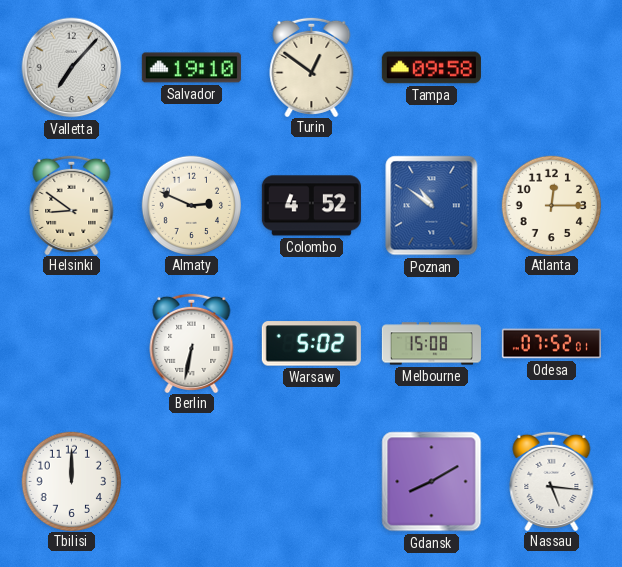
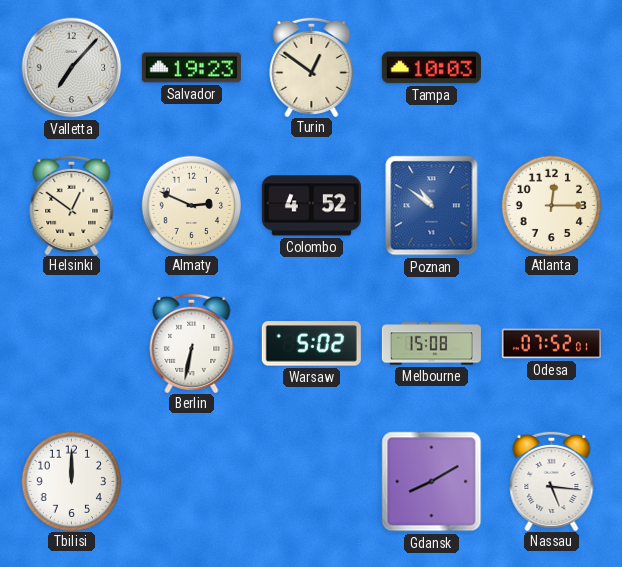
Salvador: 19:10 -> 19:23
Tampa: 09:58 -> 10:03
Helsinki: 8:51 -> 12:51
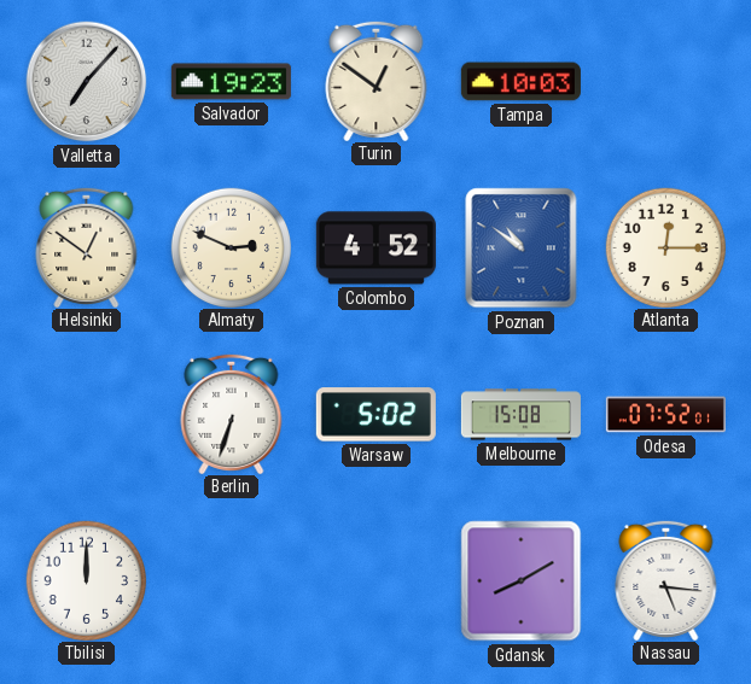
Berlin: 6:32 -> 6:33
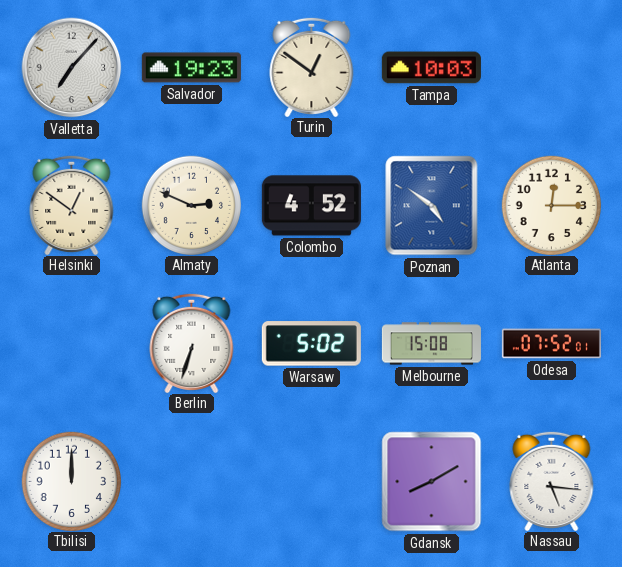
Poznan: 10:51 -> 4:51
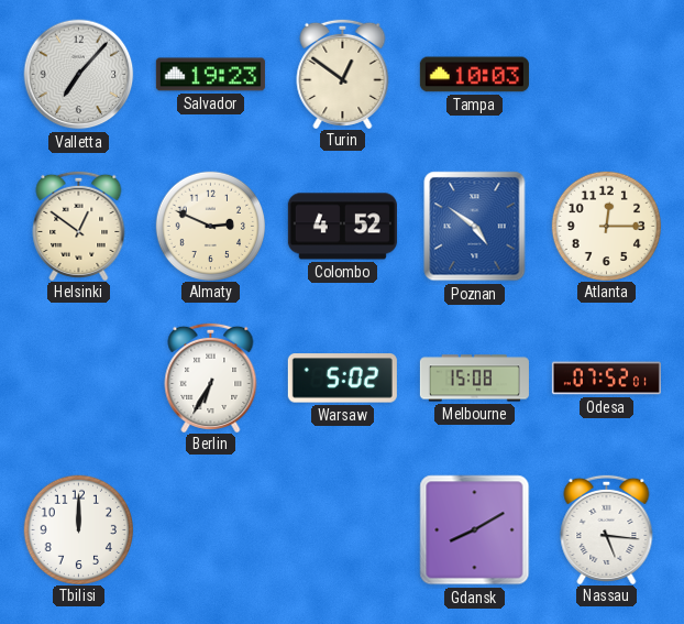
Berlin: 6:33 -> 6:35
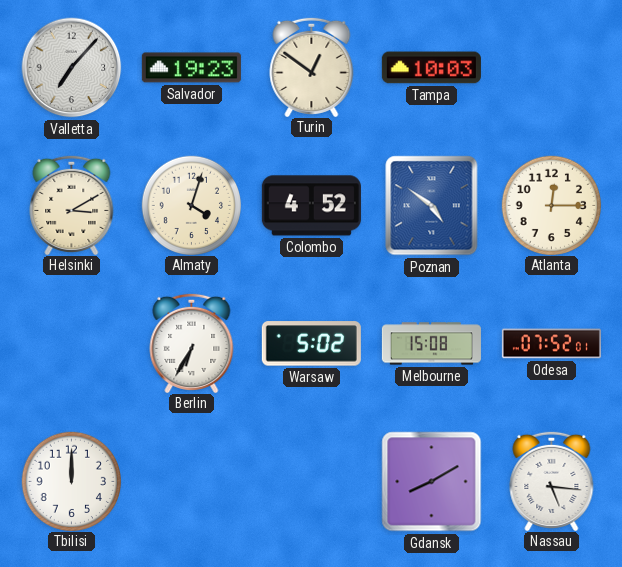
Helsinki: 12:51 -> 3:10
Almaty: 2:49 -> 4:03
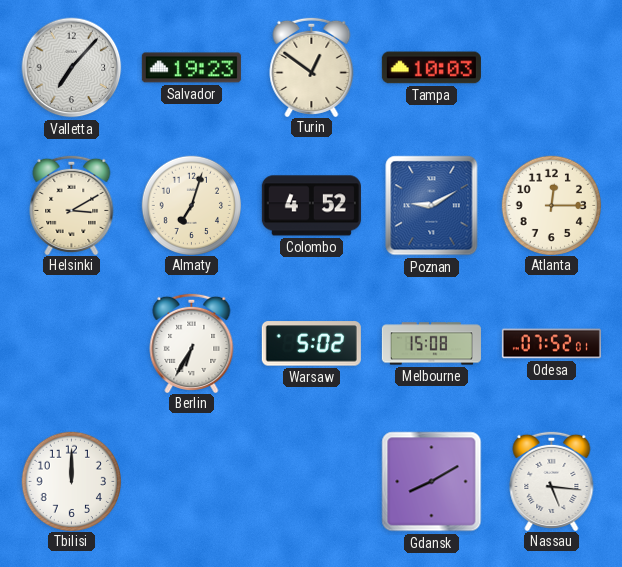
Almaty: 4:03 -> 7:03
Poznan: 4:51 -> 9:10
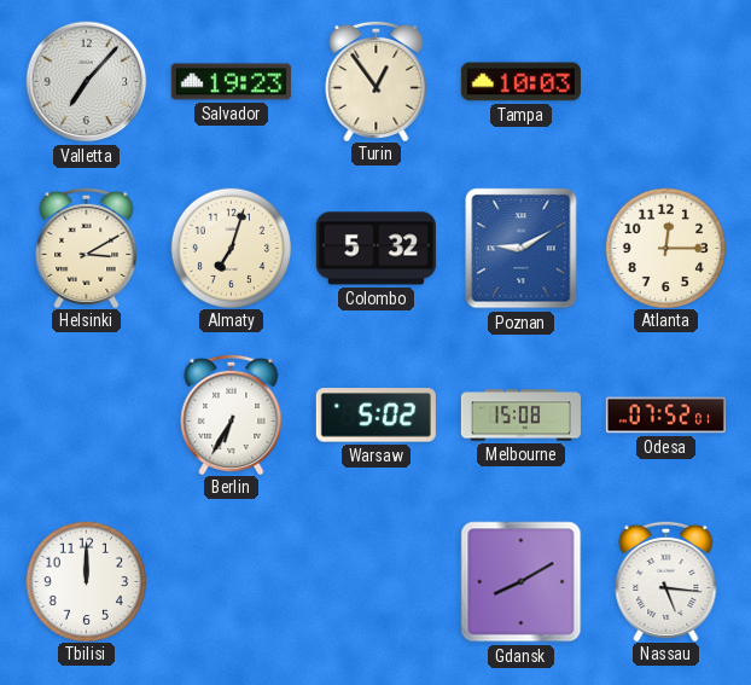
Turin: 12:51 -> 12:54
Colombo: 4:52 -> 5:32
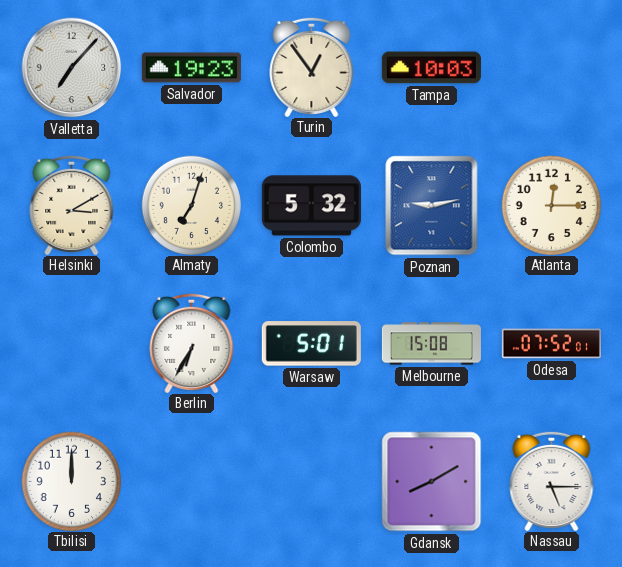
Poznan: 9:10 -> 9:13
Warsaw: 5:02 -> 5:01
Nassau: 5:16 -> 5:15
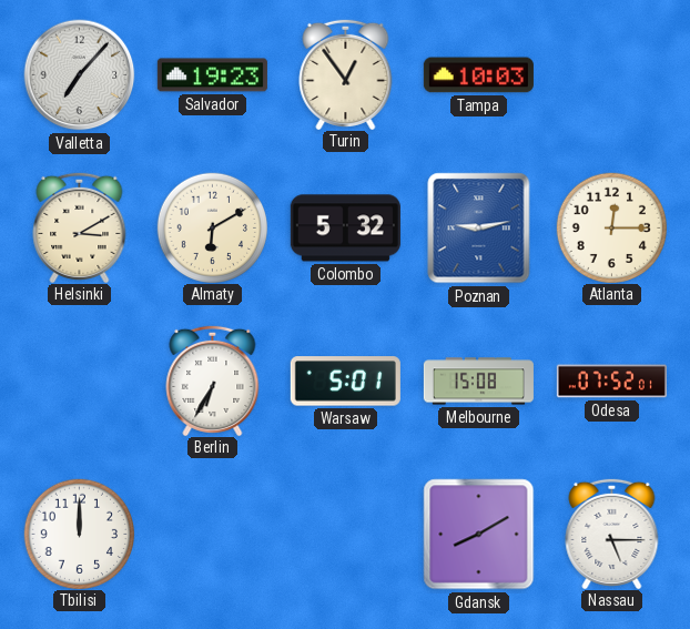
Almaty: 7:03 -> 6:10
